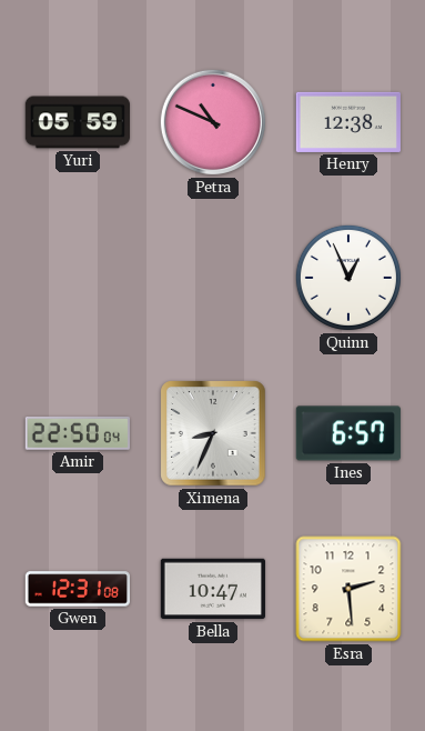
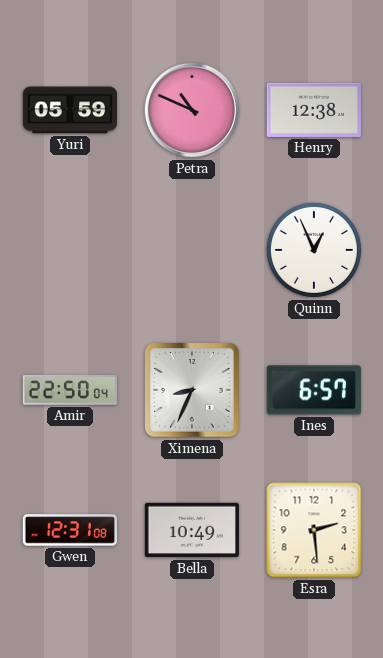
Bella: 10:47 -> 10:49
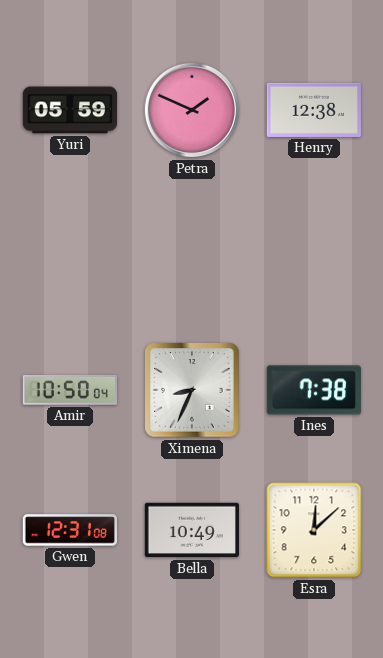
Petra: 10:49 -> 1:49
Quinn: 12:56 -> none
Amir: 22:50 -> 10:50
Ines: 6:57 -> 7:38
Esra: 2:29 -> 12:08
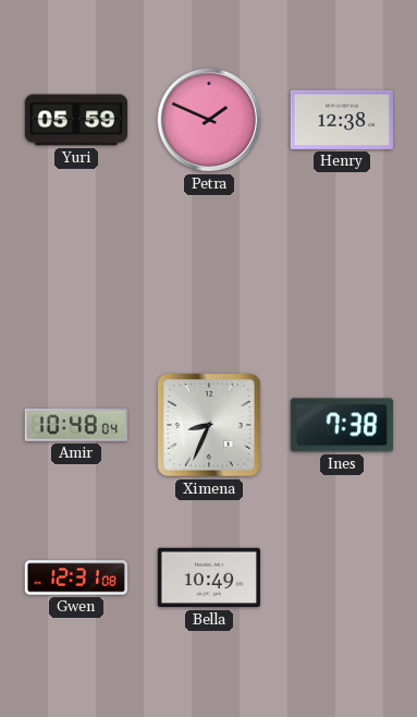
Amir: 10:50 -> 10:48
Esra: 12:08 -> none
